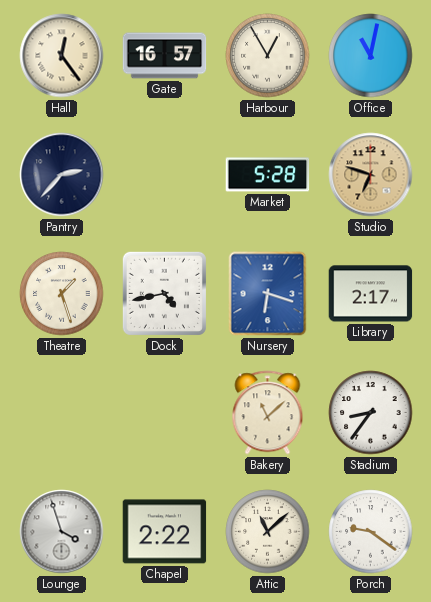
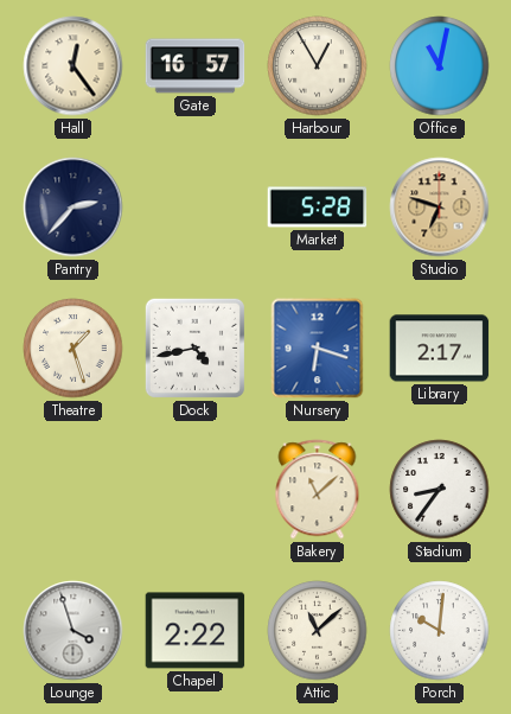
Porch: 9:21 -> 10:01
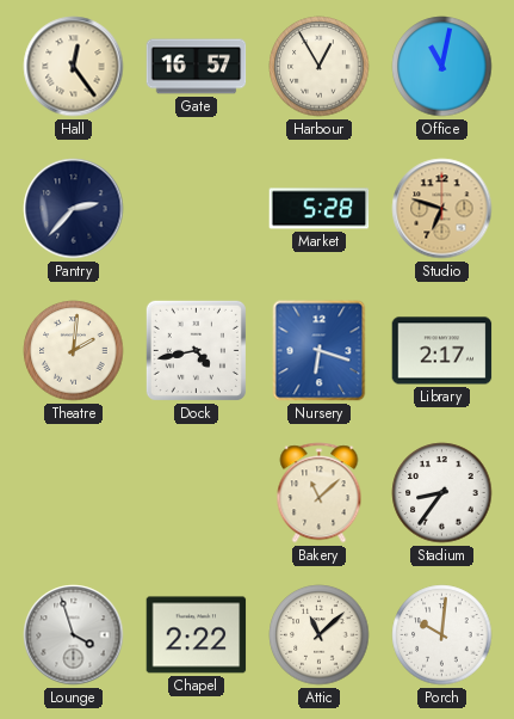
Theatre: 1:27 -> 2:01
